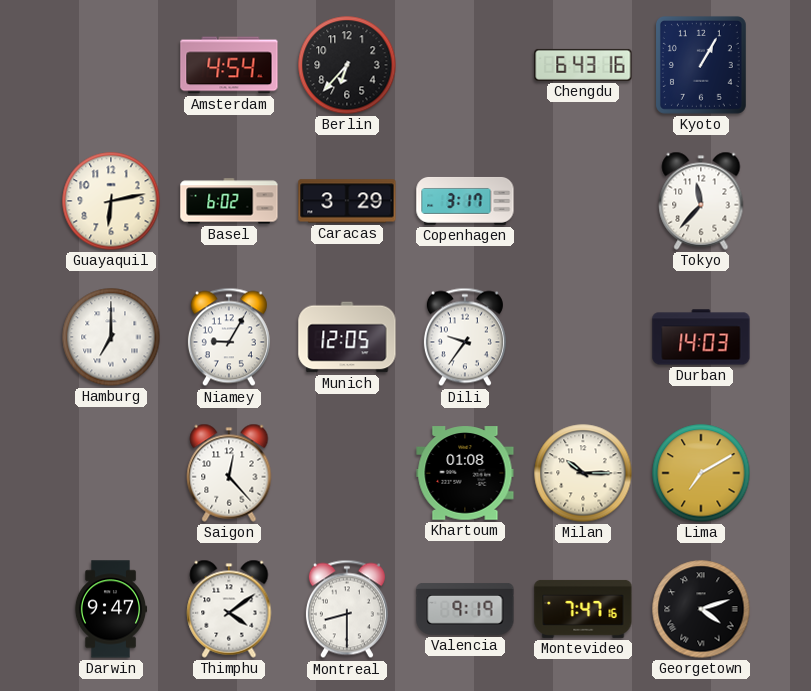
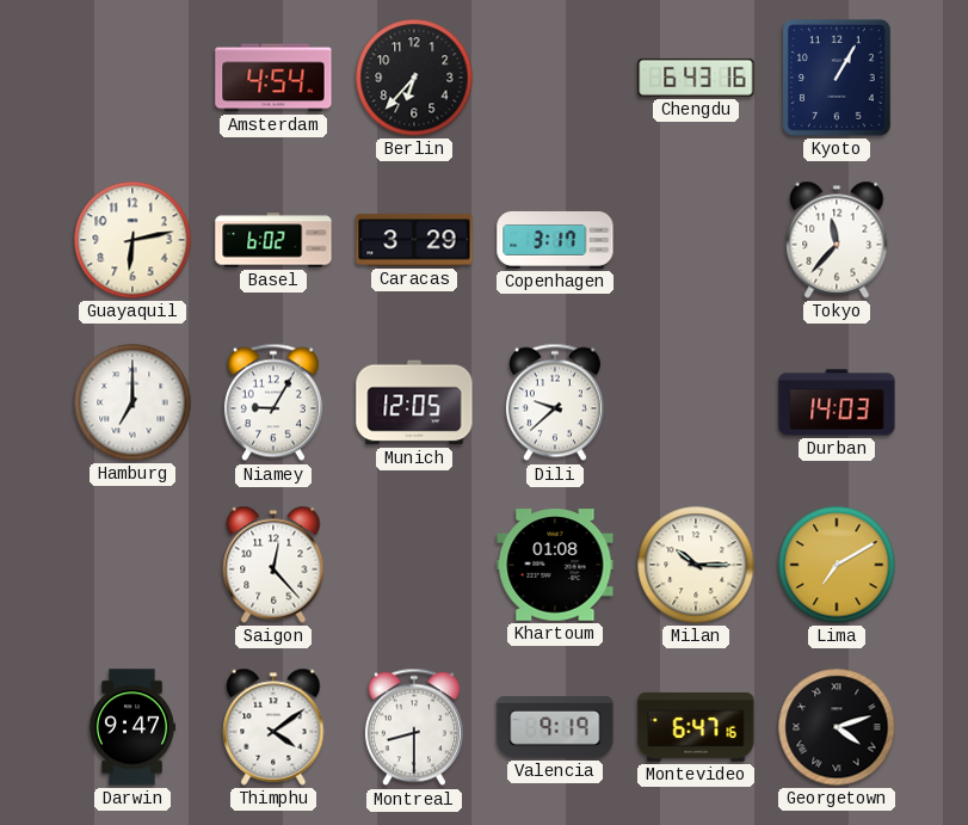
Dili: 9:36 -> 9:38
Montevideo: 7:47 -> 6:47
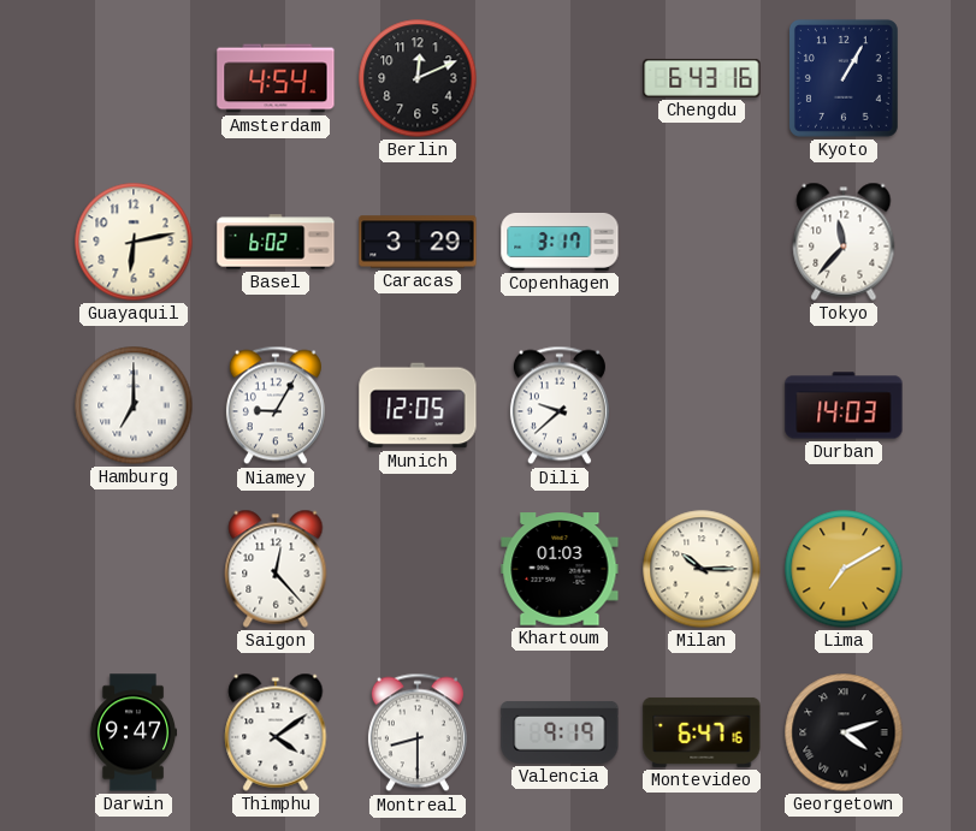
Berlin: 6:37 -> 12:11
Khartoum: 01:08 -> 01:03
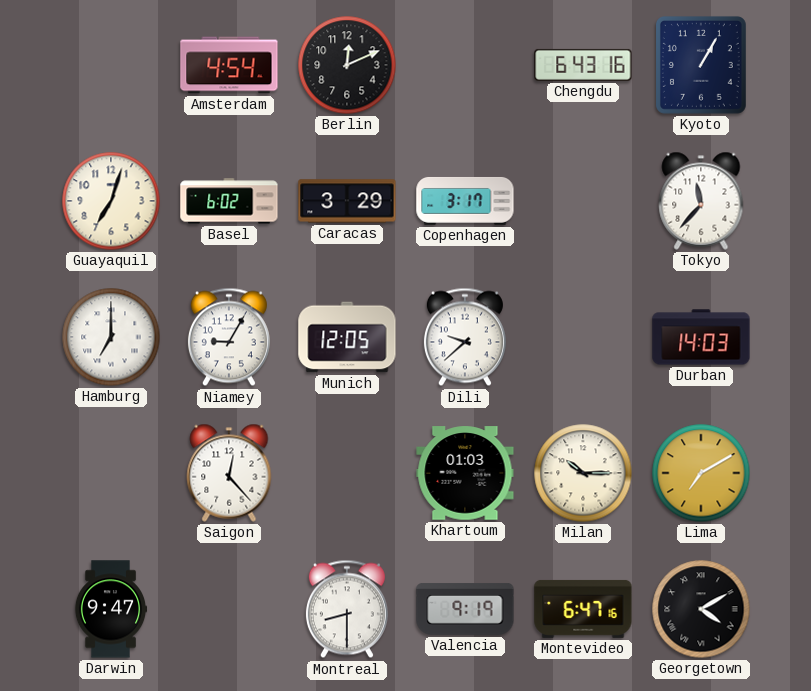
Guayaquil: 6:13 -> 7:03
Thimphu: 4:09 -> none
Georgetown: 4:12 -> 4:10
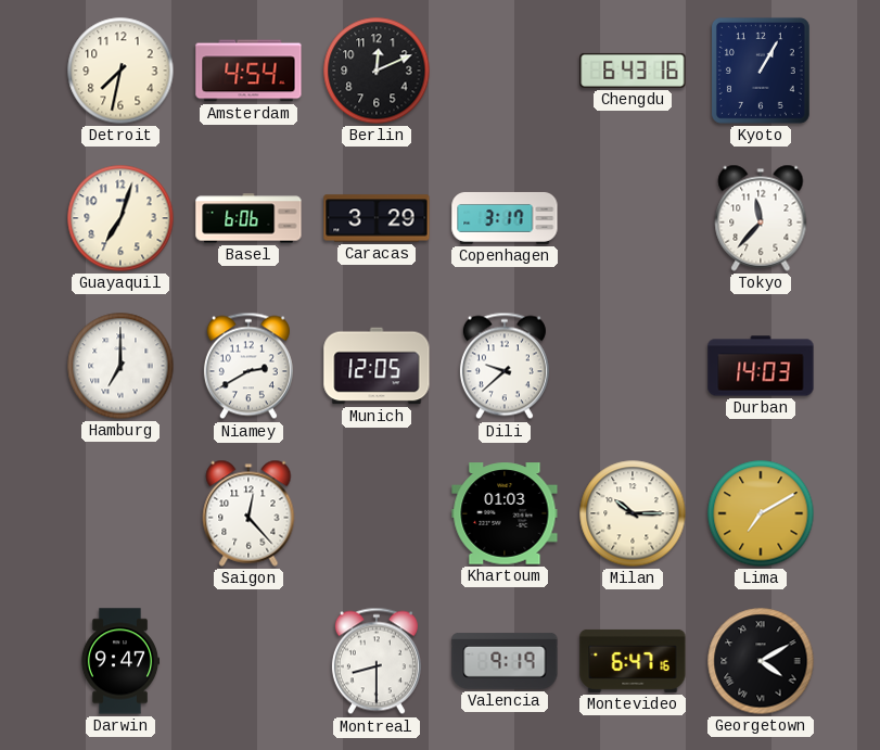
Detroit: none -> 7:32
Basel: 6:02 -> 6:06
Niamey: 9:05 -> 2:40
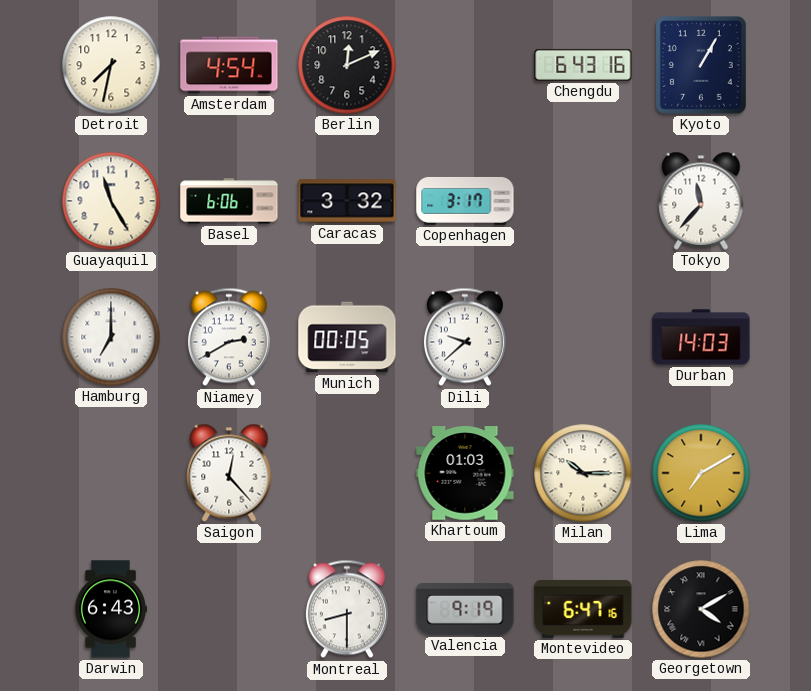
Guayaquil: 7:03 -> 11:25
Caracas: 3:29 -> 3:32
Munich: 12:05 -> 00:05
Darwin: 9:47 -> 6:43
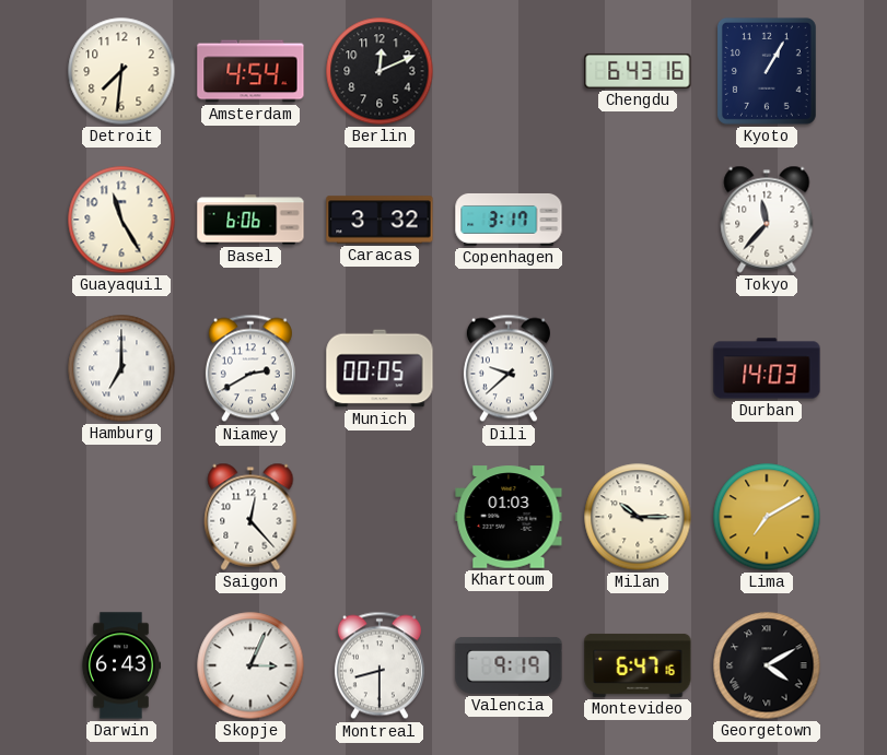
Detroit: 7:32 -> 7:31
Skopje: none -> 3:04
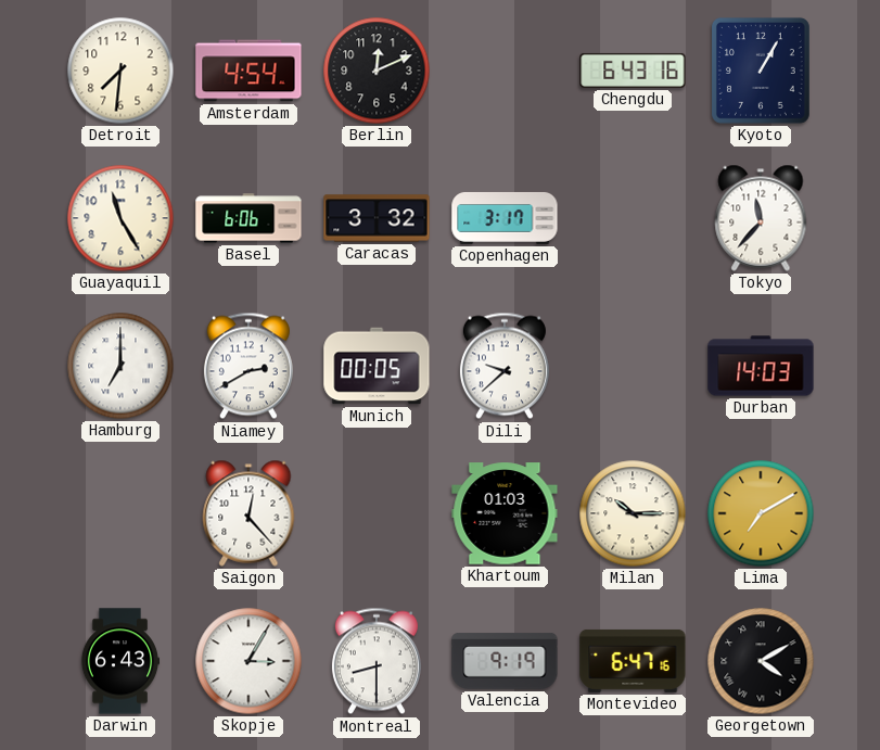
Skopje: 3:04 -> 3:05
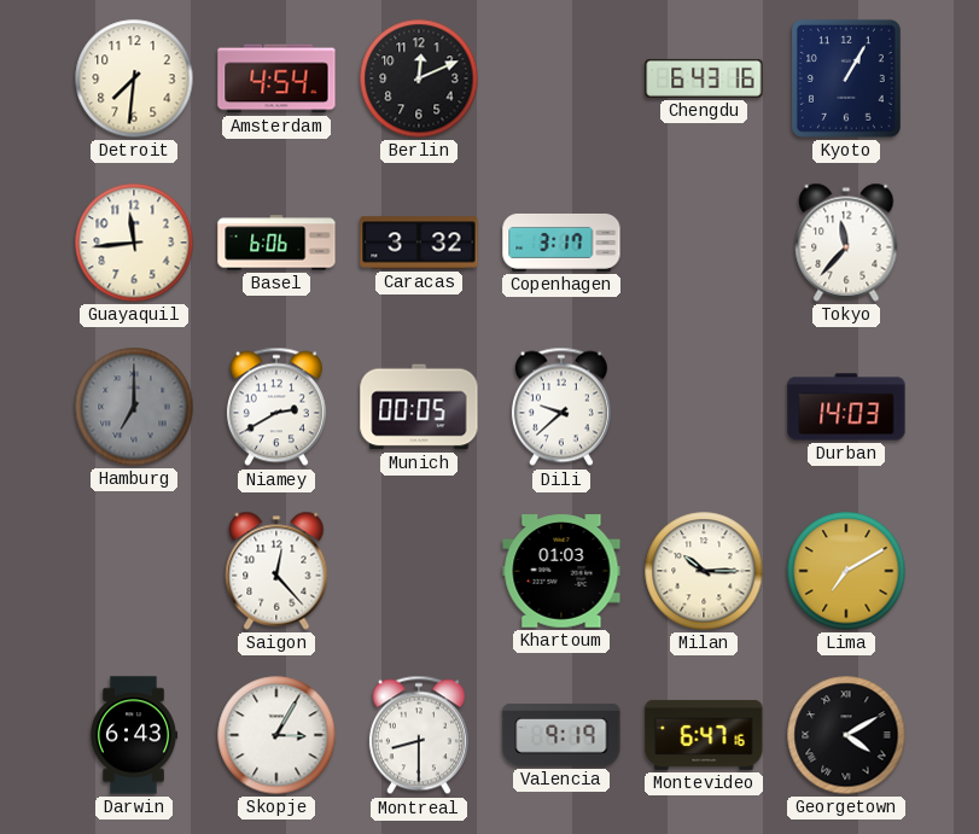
Guayaquil: 11:25 -> 11:44
Hamburg dial: white -> grey
